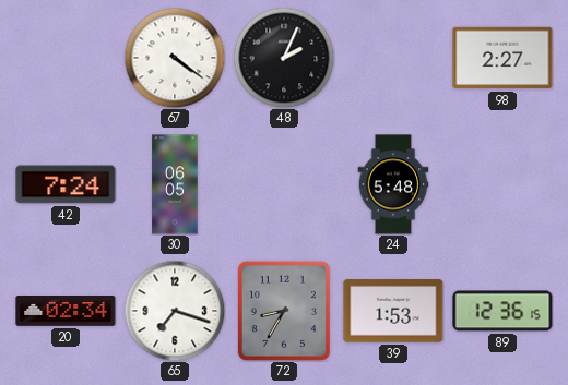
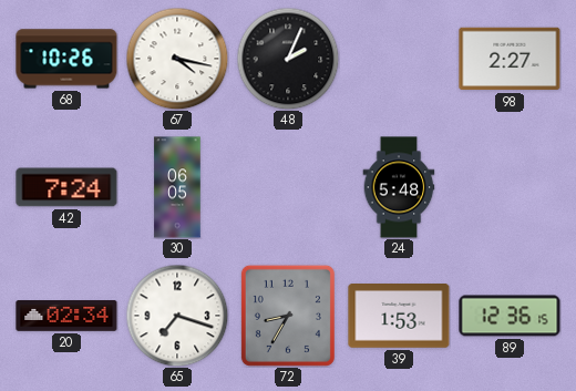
68: none -> 10:26
67: 4:21 -> 4:17
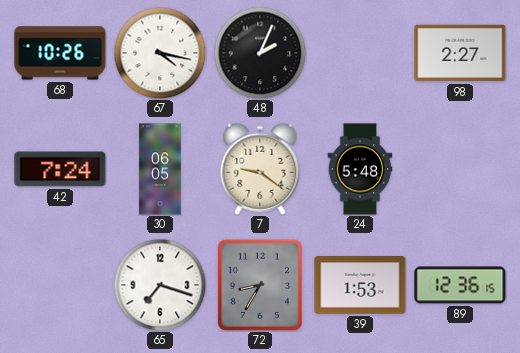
7: none -> 9:21
20: 02:34 -> none
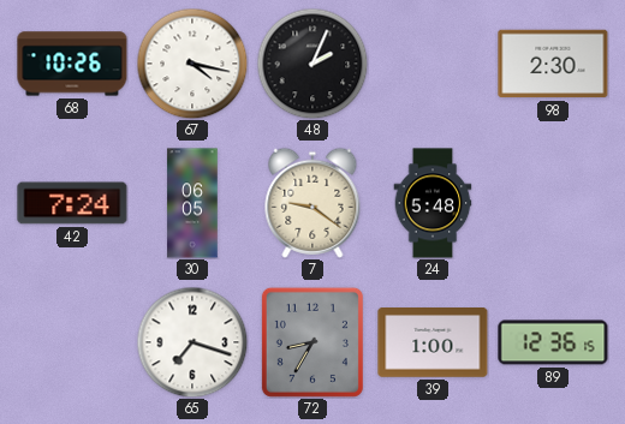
98: 2:27 -> 2:30
39: 1:53 -> 1:00
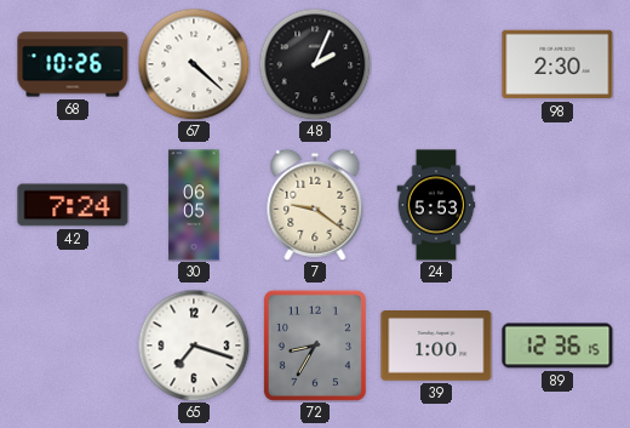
67: 4:17 -> 4:22
24: 5:48 -> 5:53
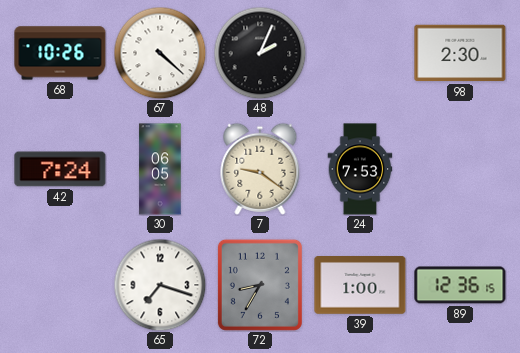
24: 5:53 -> 7:53
